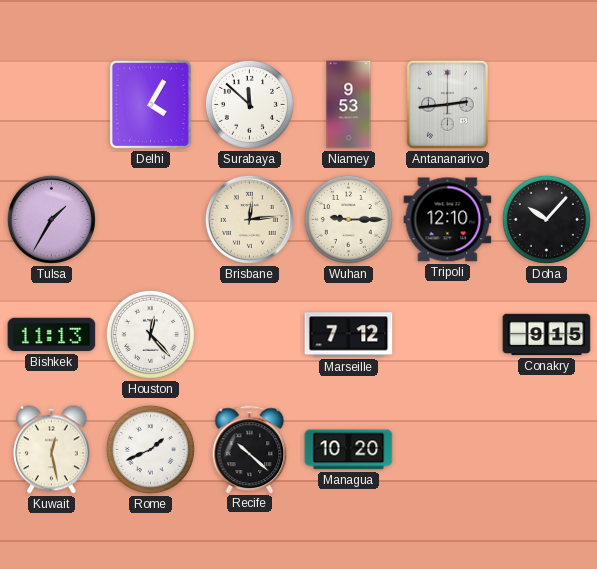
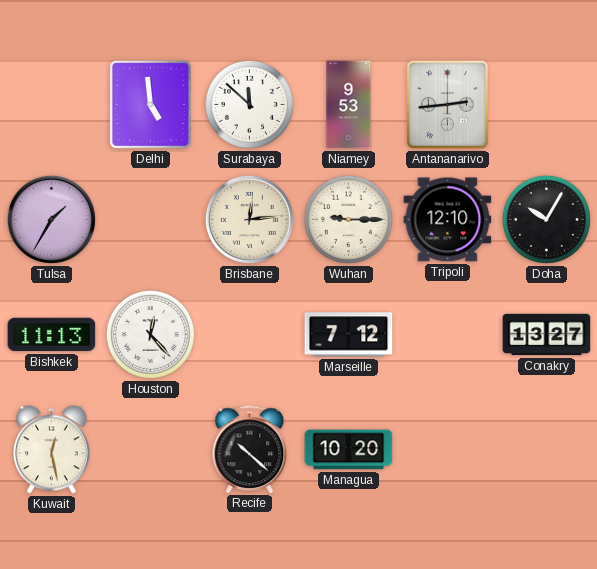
Delhi: 4:05 -> 4:59
Doha: 10:07 -> 10:05
Conakry: 9:15 -> 13:27
Rome: 1:41 -> none
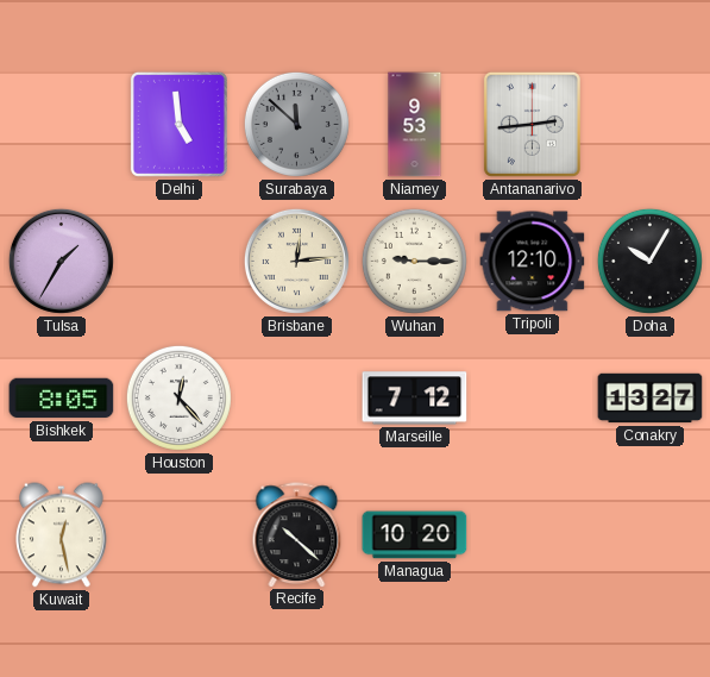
Surabaya dial: white -> grey
Bishkek: 11:13 -> 8:05
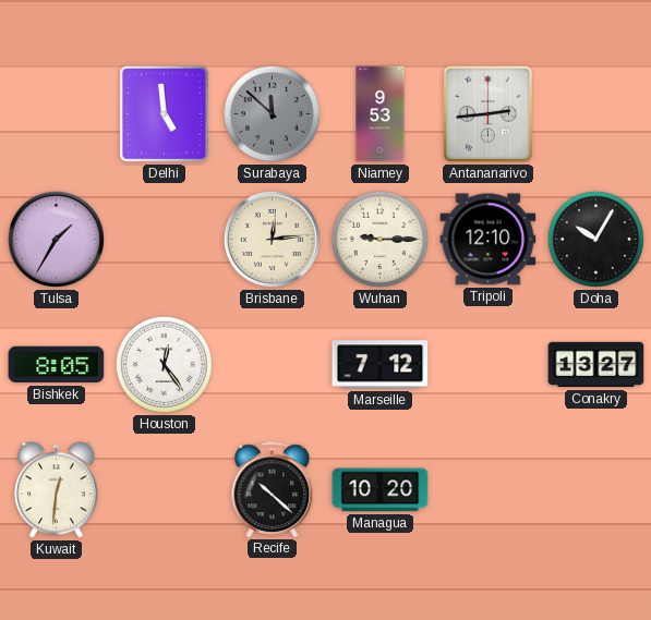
Houston: 12:23 -> 12:24
Kuwait: 12:28 -> 12:31
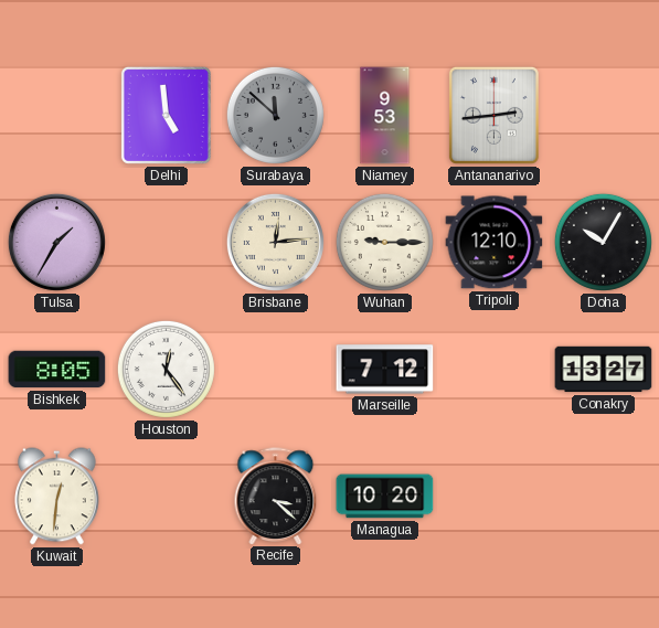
Recife: 10:22 -> 3:22
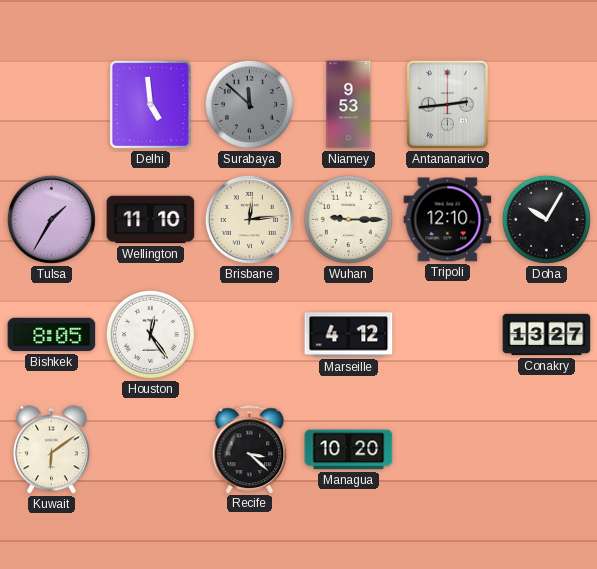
Wellington: none -> 11:10
Marseille: 7:12 -> 4:12
Kuwait: 12:31 -> 6:09
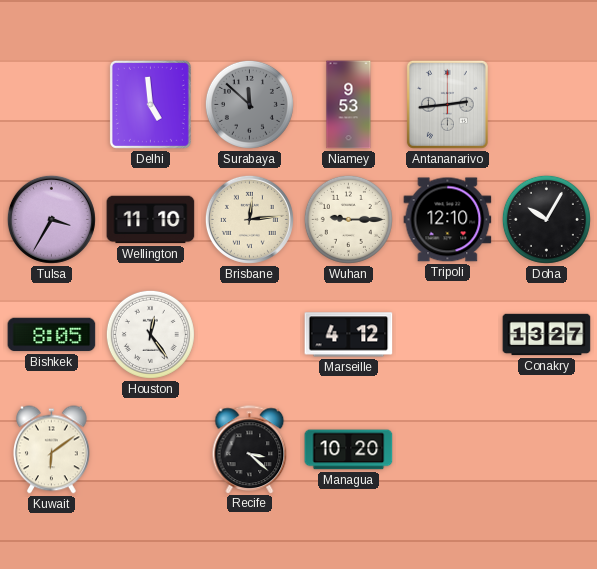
Tulsa: 1:35 -> 3:35
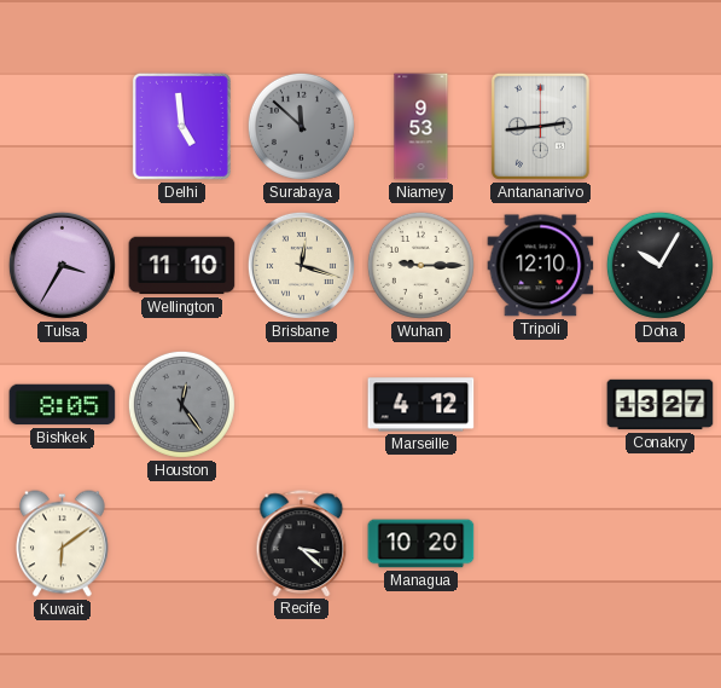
Brisbane: 12:14 -> 12:18
Houston dial: white -> grey
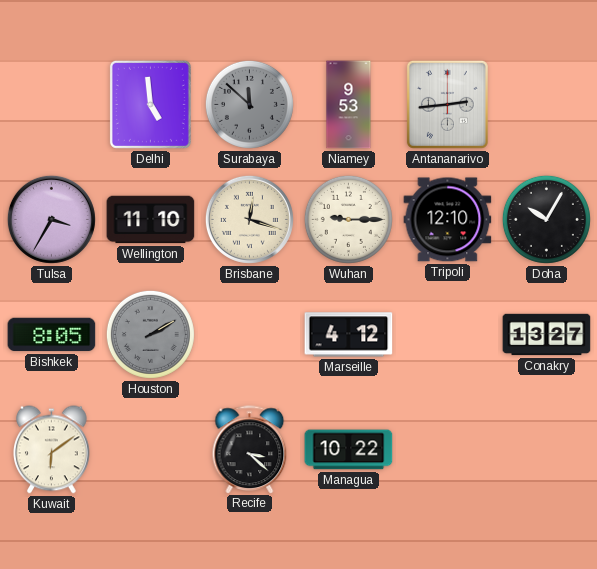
Houston: 12:24 -> 2:10
Managua: 10:20 -> 10:22
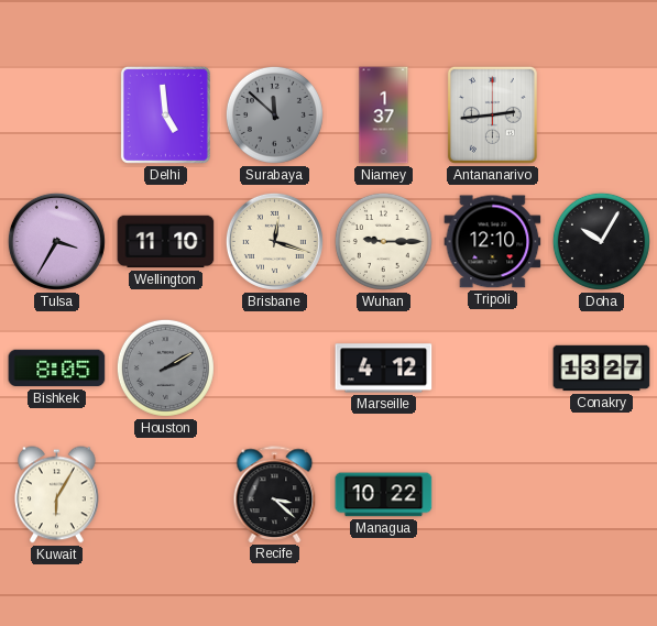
Niamey: 9:53 -> 1:37
Kuwait: 6:09 -> 6:05
